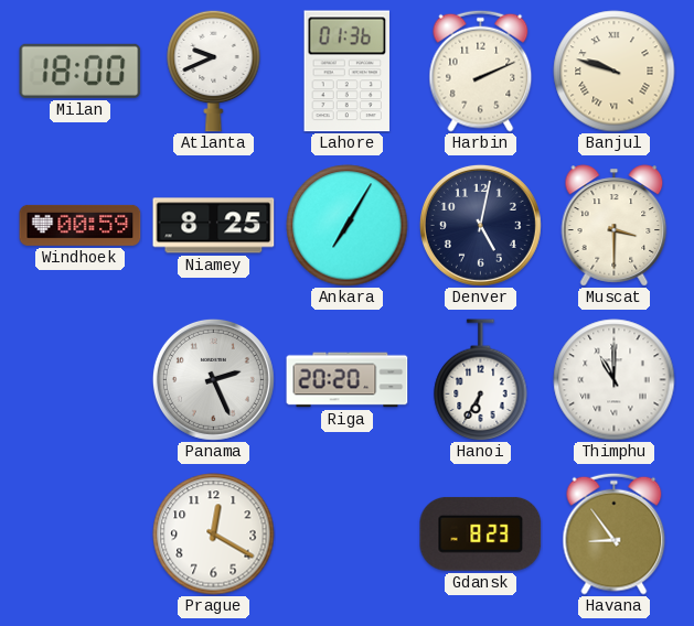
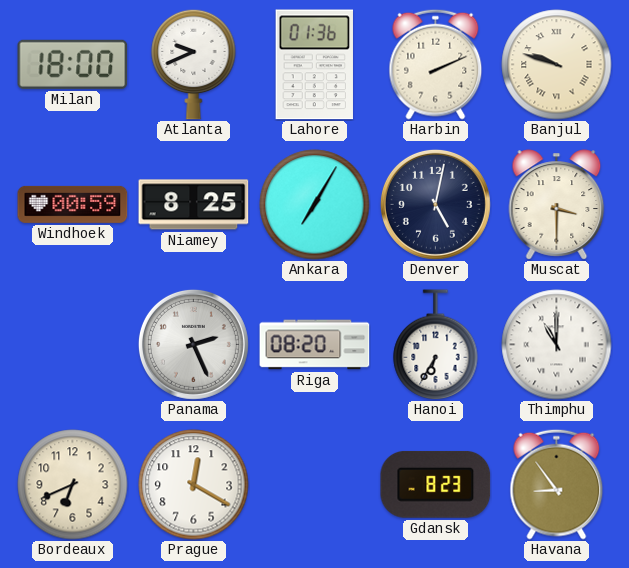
Riga: 20:20 -> 08:20
Bordeaux: none -> 6:41
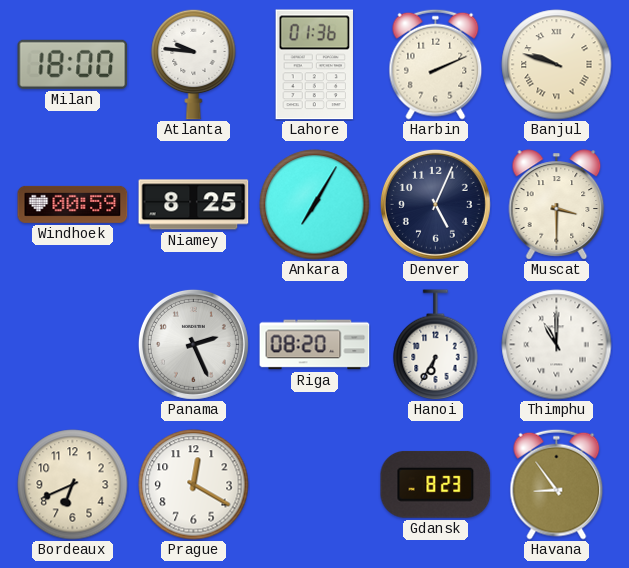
Atlanta: 9:41 -> 9:46
Denver: 5:02 -> 5:04
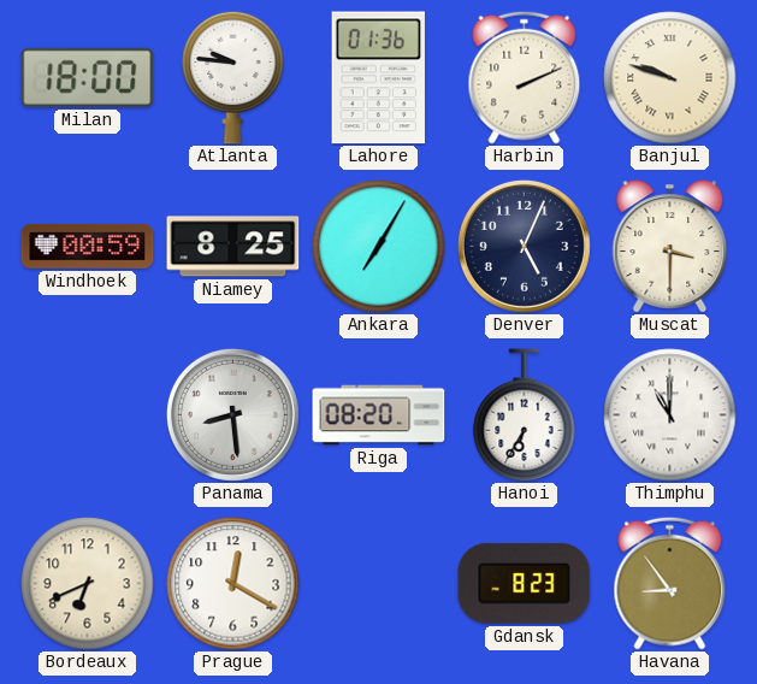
Panama: 2:26 -> 8:29
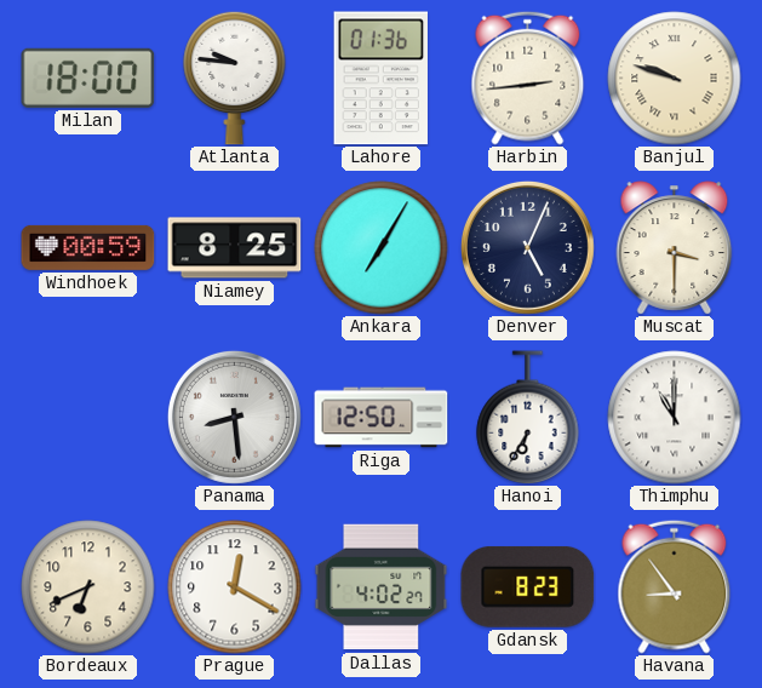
Harbin: 2:11 -> 2:44
Riga: 08:20 -> 12:50
Dallas: none -> 4:02
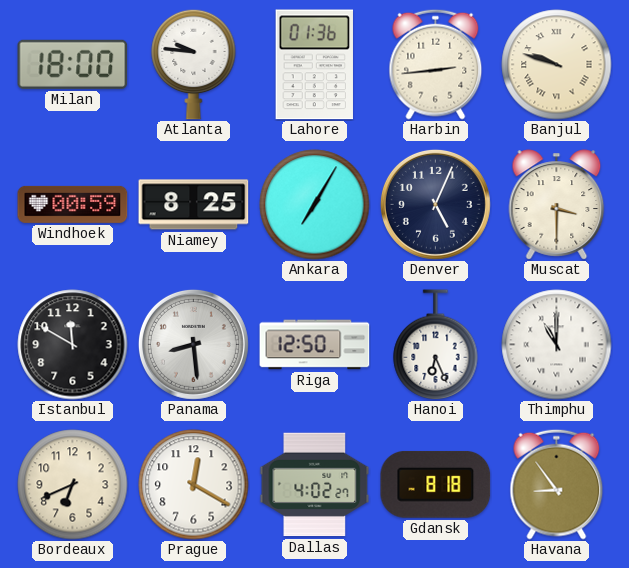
Istanbul: none -> 11:50
Hanoi: 6:35 -> 6:26
Gdansk: 8:23 -> 8:18
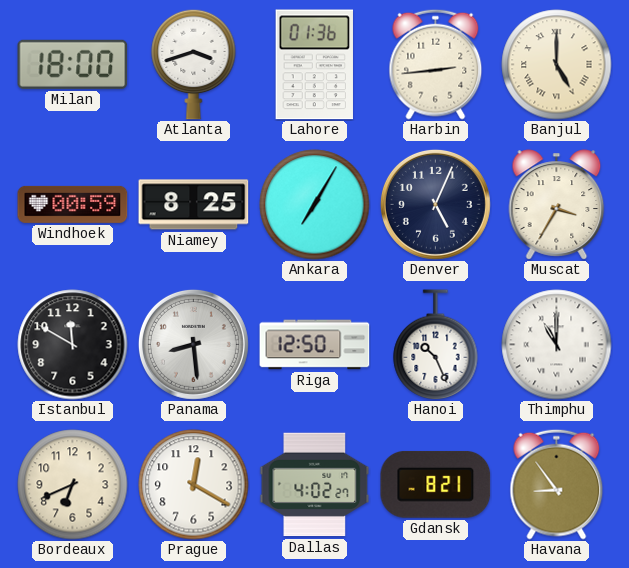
Atlanta: 9:46 -> 3:42
Banjul: 9:48 -> 5:00
Muscat: 3:30 -> 3:35
Hanoi: 6:26 -> 10:26
Gdansk: 8:18 -> 8:21
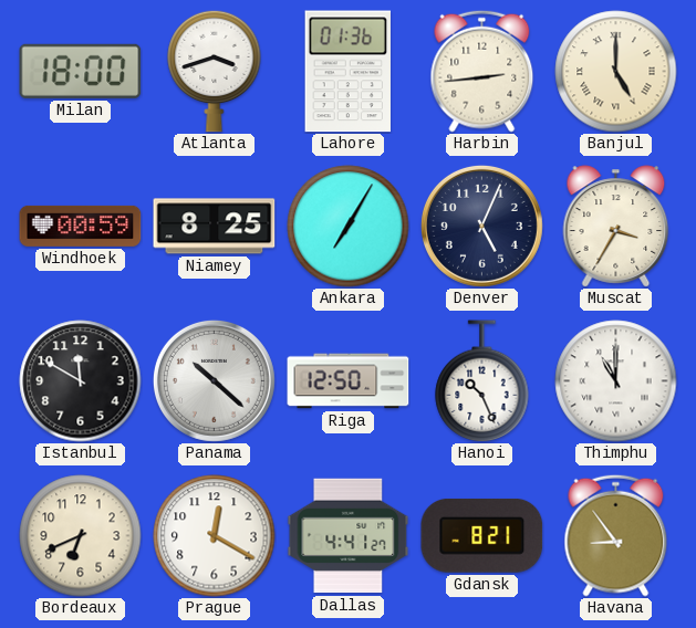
Panama: 8:29 -> 10:22
Dallas: 4:02 -> 4:41
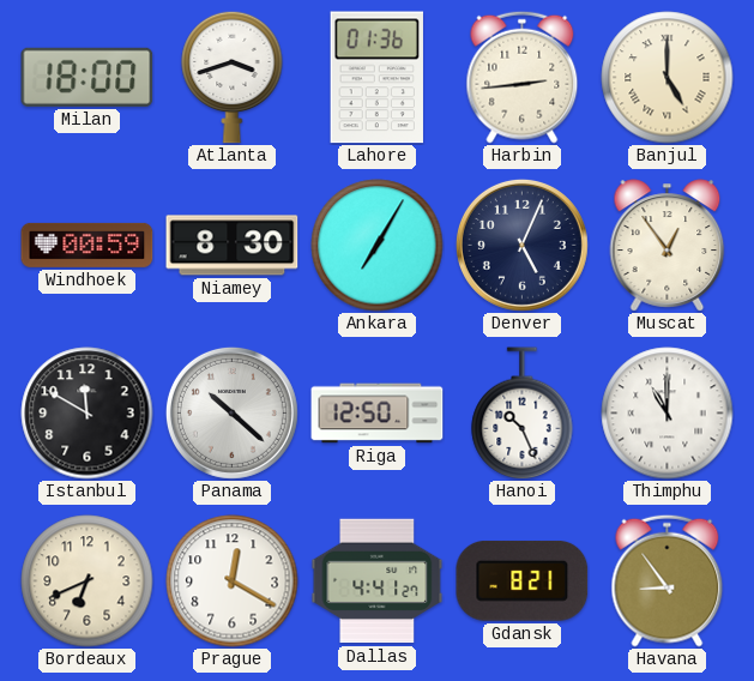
Niamey: 8:25 -> 8:30
Muscat: 3:35 -> 12:54
